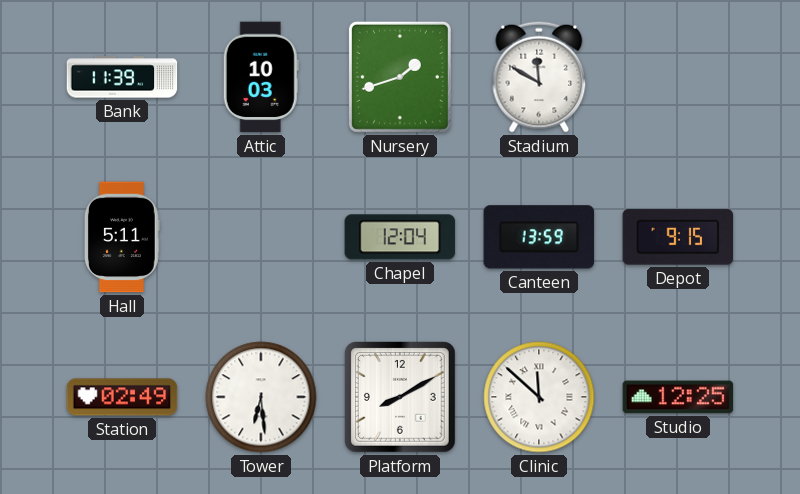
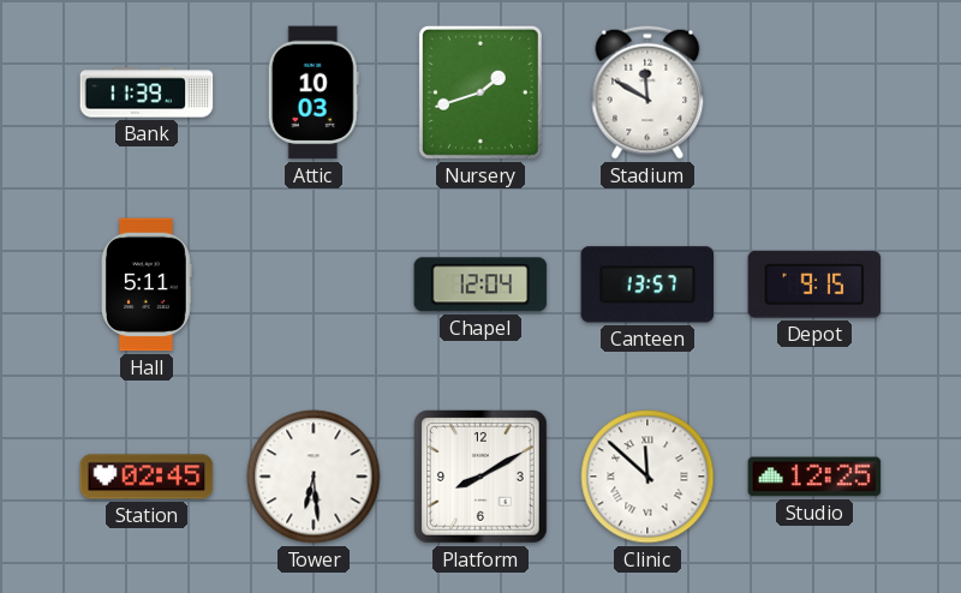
Canteen: 13:59 -> 13:57
Station: 02:49 -> 02:45
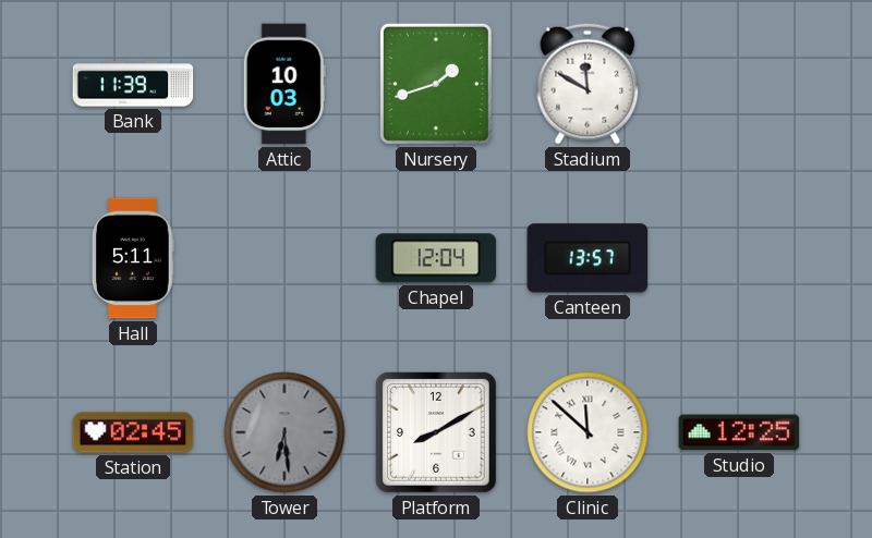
Depot: 9:15 -> none
Tower dial: white -> grey
